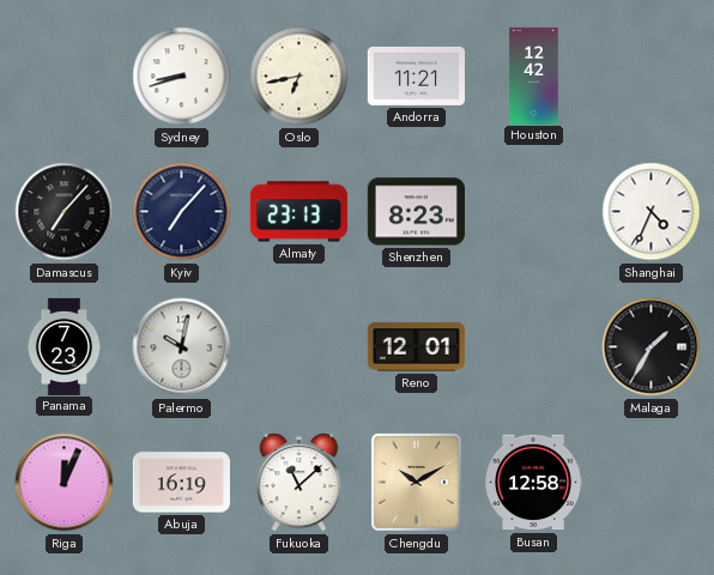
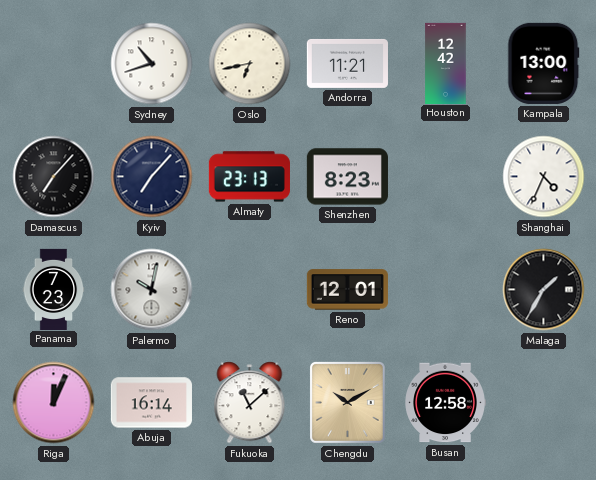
Sydney: 8:42 -> 10:42
Kampala: none -> 13:00
Abuja: 16:19 -> 16:14
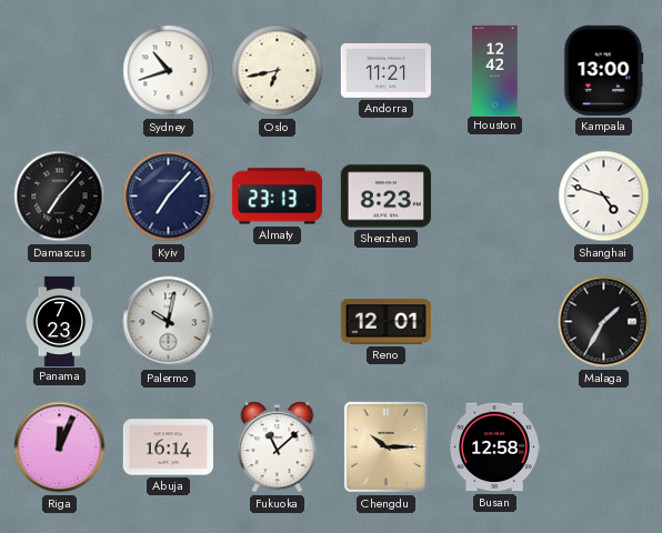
Shanghai: 4:34 -> 4:48
Chengdu: 10:10 -> 10:15
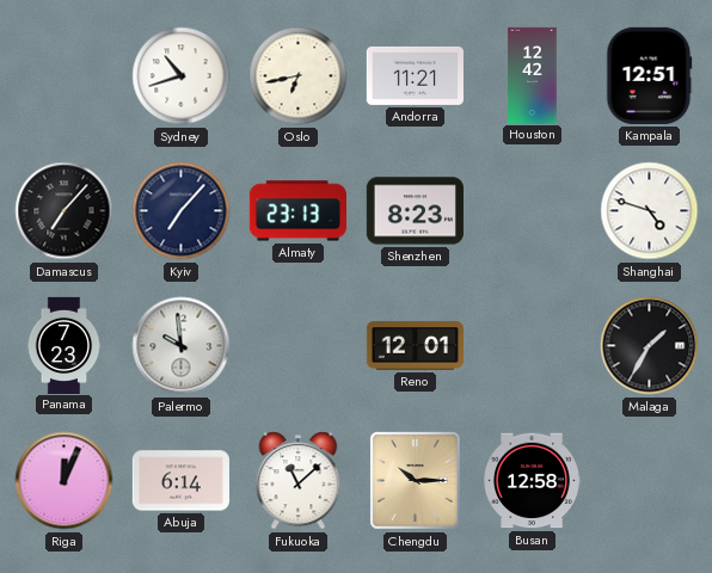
Kampala: 13:00 -> 12:51
Palermo: 10:02 -> 9:59
Abuja: 16:14 -> 6:14
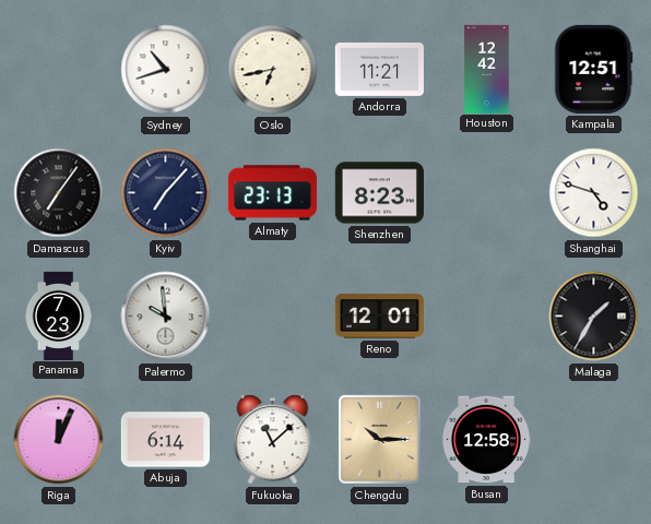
Damascus: 7:07 -> 7:06
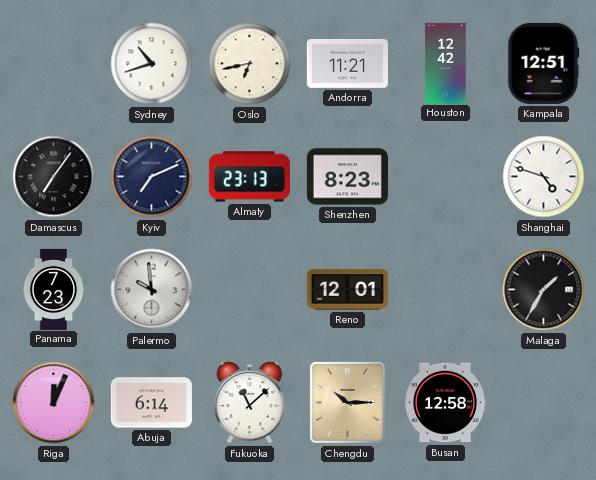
Kyiv: 7:07 -> 7:11
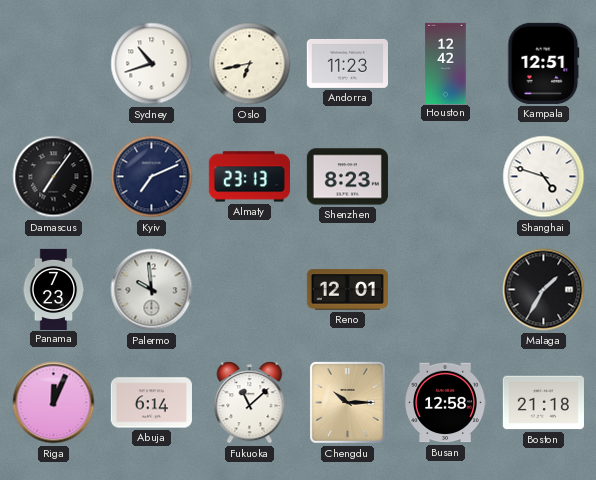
Andorra: 11:21 -> 11:23
Boston: none -> 21:18
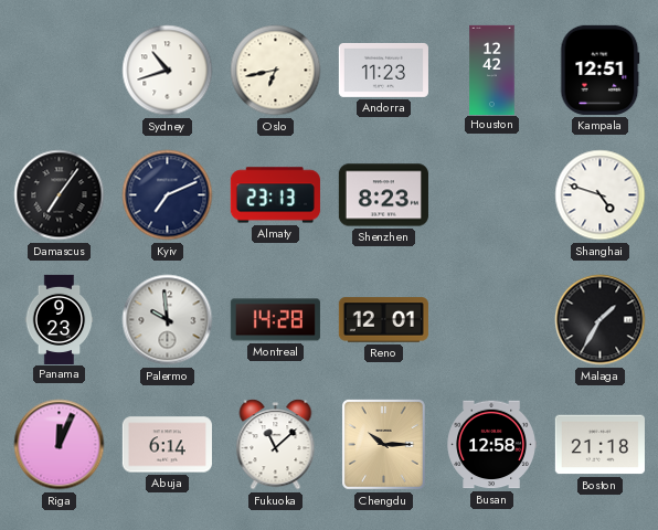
Panama: 7:23 -> 9:23
Montreal: none -> 14:28
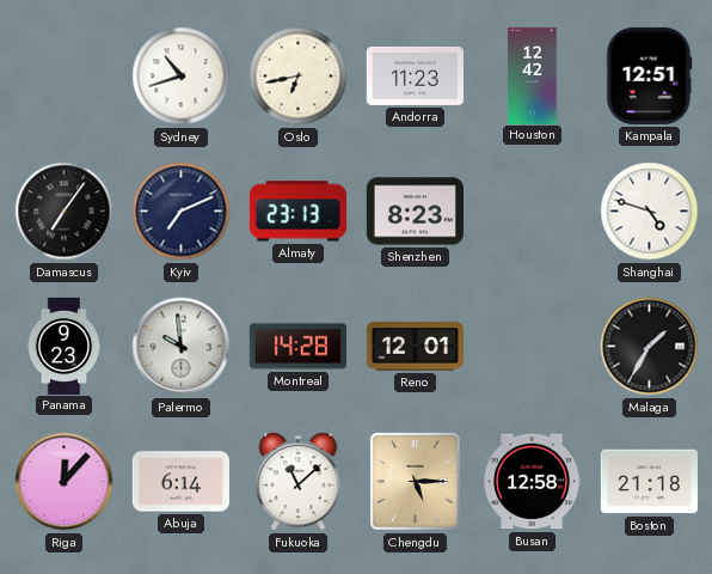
Riga: 12:04 -> 12:07
Chengdu: 10:15 -> 5:15
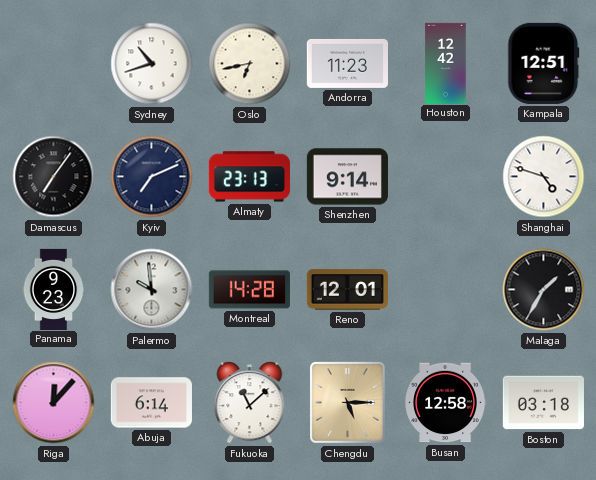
Shenzhen: 8:23 -> 9:14
Boston: 21:18 -> 03:18
